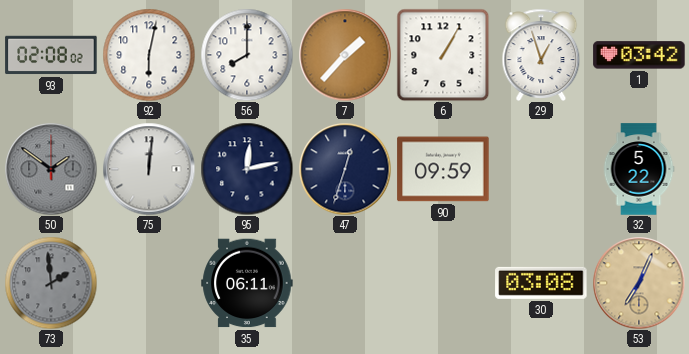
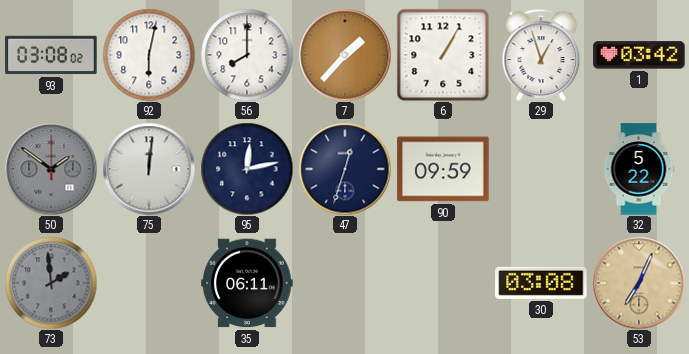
93: 02:08 -> 03:08
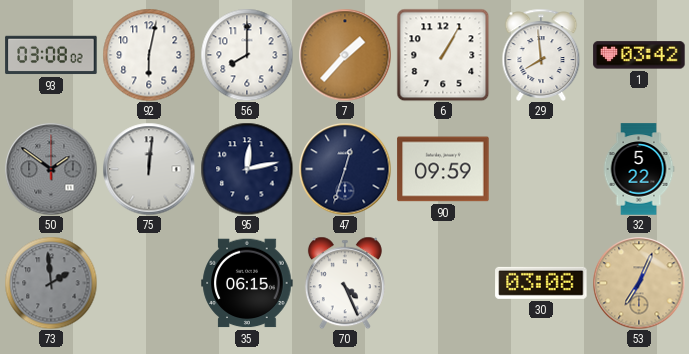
29: 12:57 -> 7:59
35: 06:11 -> 06:15
70: none -> 4:26
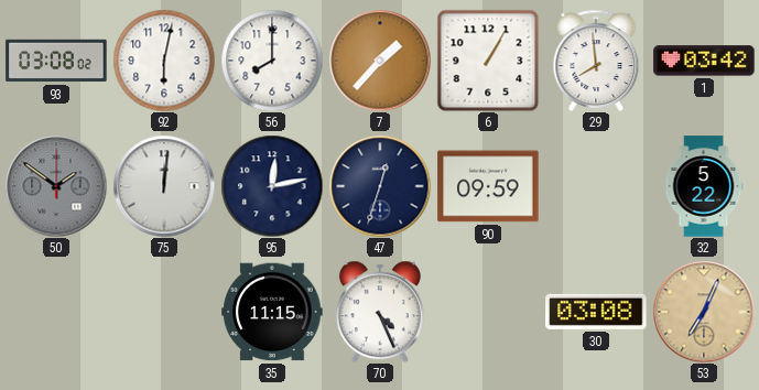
73: 1:59 -> none
35: 06:15 -> 11:15
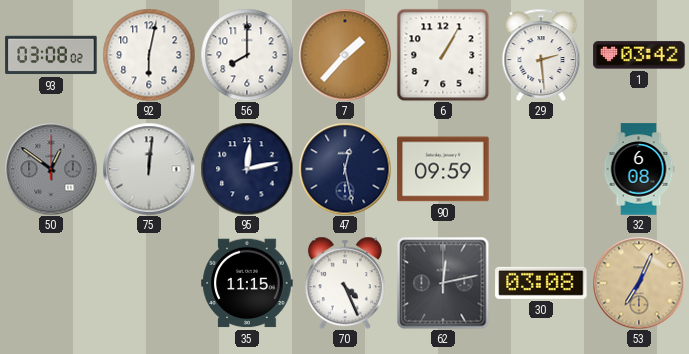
29: 7:59 -> 2:29
50: 1:51 -> 12:51
47: 12:33 -> 12:28
32: 5:22 -> 6:08
62: none -> 12:13
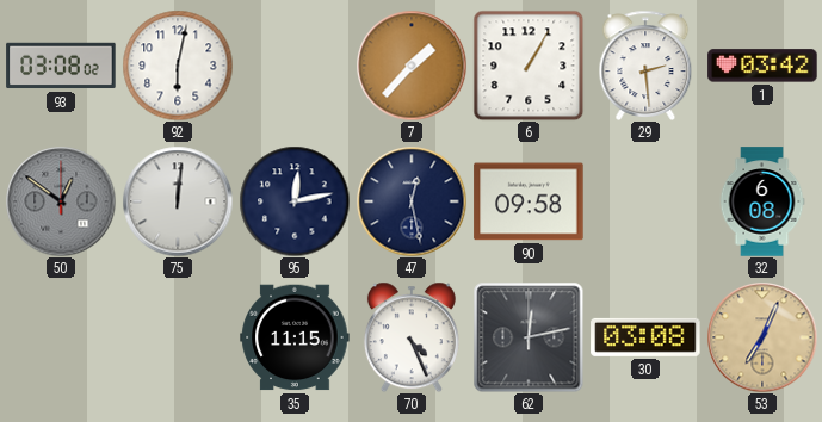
56: 8:00 -> none
90: 09:59 -> 09:58
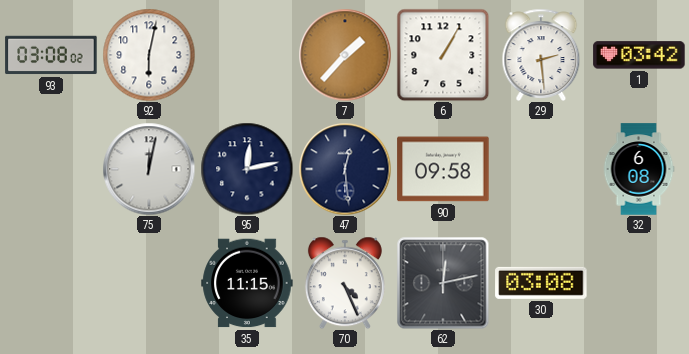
50: 12:51 -> none
75: 12:01 -> 12:02
47: 12:28 -> 12:29
53: 7:04 -> none
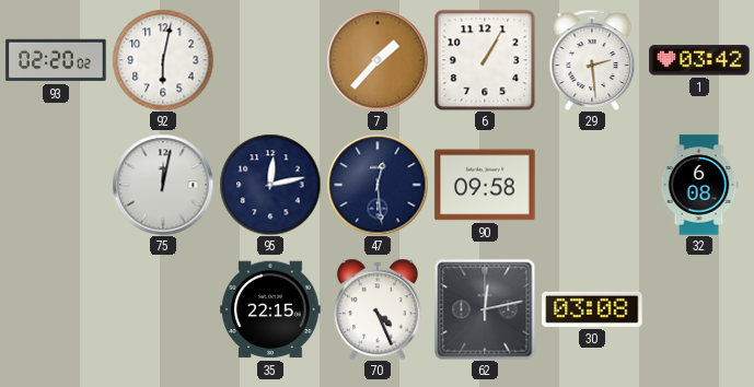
93: 03:08 -> 02:20
35: 11:15 -> 22:15
